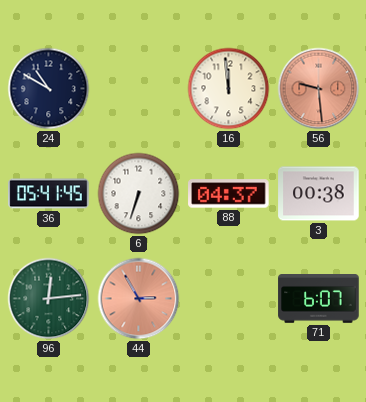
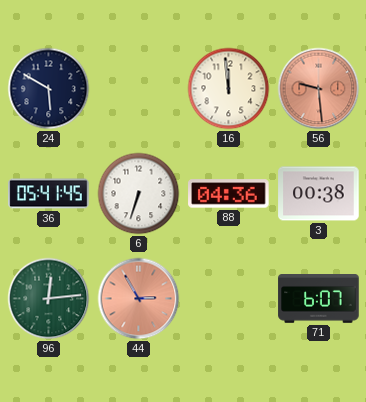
24: 10:50 -> 5:50
88: 04:37 -> 04:36
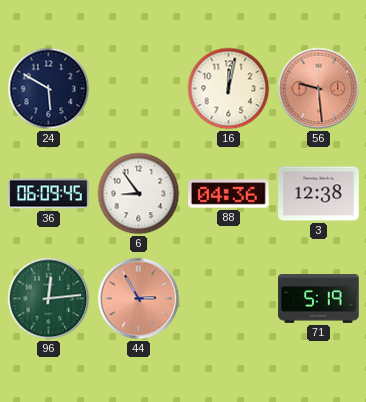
16: 11:59 -> 12:02
36: 05:41 -> 06:09
6: 6:33 -> 8:54
3: 00:38 -> 12:38
71: 6:07 -> 5:19
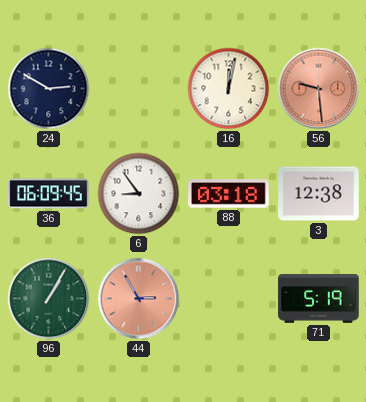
24: 5:50 -> 2:50
88: 04:36 -> 03:18
96: 12:14 -> 1:05
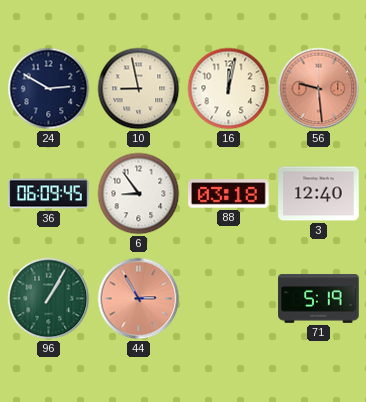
10: none -> 8:58
3: 12:38 -> 12:40
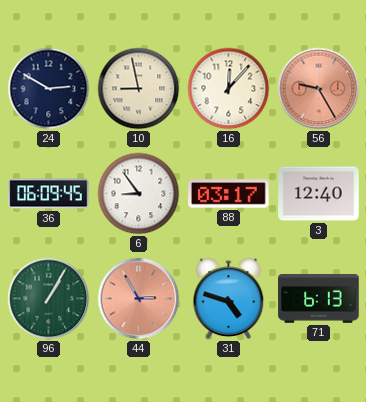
16: 12:02 -> 12:07
56: 9:29 -> 9:25
88: 03:18 -> 03:17
31: none -> 4:48
71: 5:19 -> 6:13
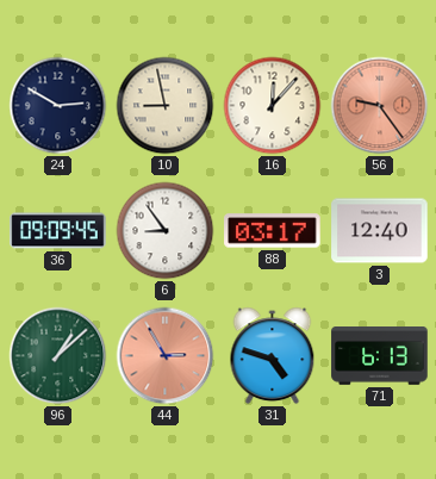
56: 9:25 -> 9:24
36: 06:09 -> 09:09
96: 1:05 -> 1:08
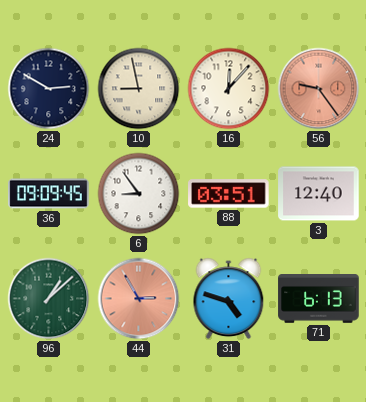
88: 03:17 -> 03:51
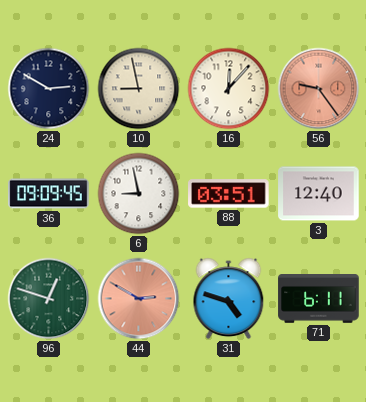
6: 8:54 -> 8:58
96: 1:08 -> 12:48
44: 2:55 -> 2:50
71: 6:13 -> 6:11
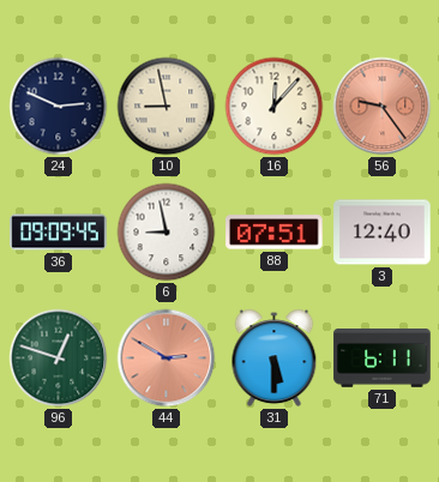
24: 2:50 -> 2:49
88: 03:51 -> 07:51
31: 4:48 -> 5:30
